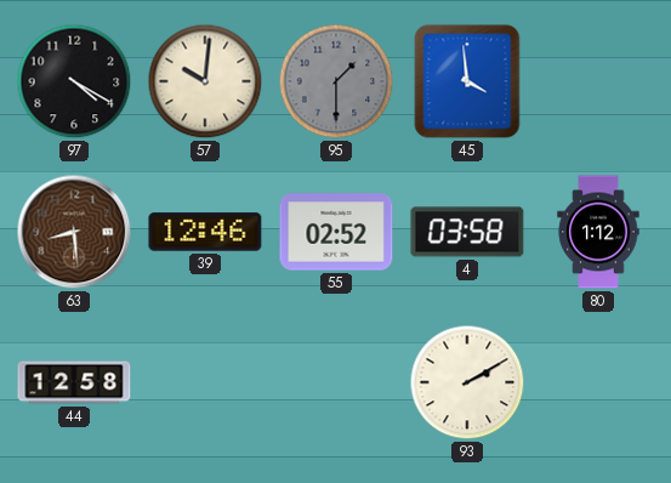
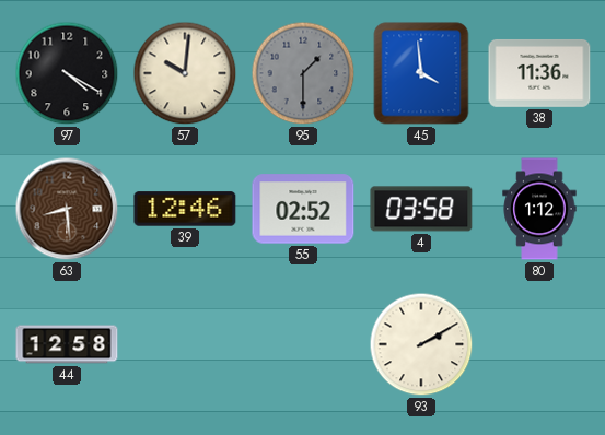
38: none -> 11:36
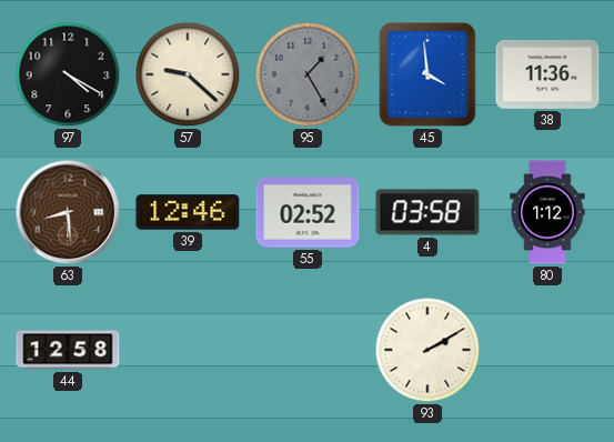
57: 10:01 -> 9:22
95: 1:30 -> 1:25
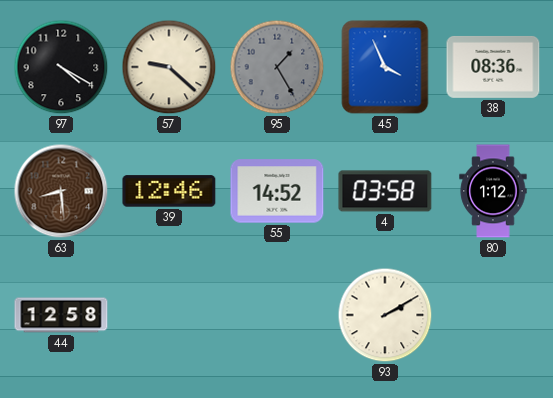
45: 3:59 -> 3:56
38: 11:36 -> 08:36
55: 02:52 -> 14:52
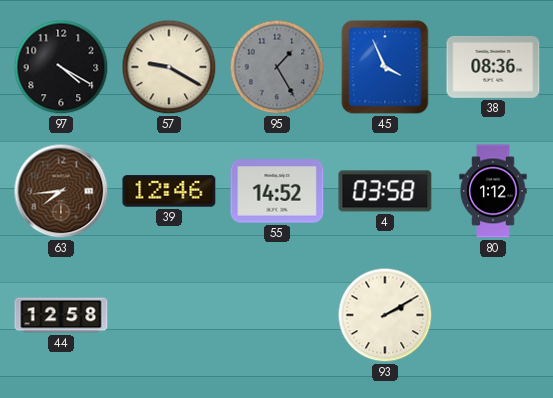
57: 9:22 -> 9:20
63: 8:29 -> 7:44
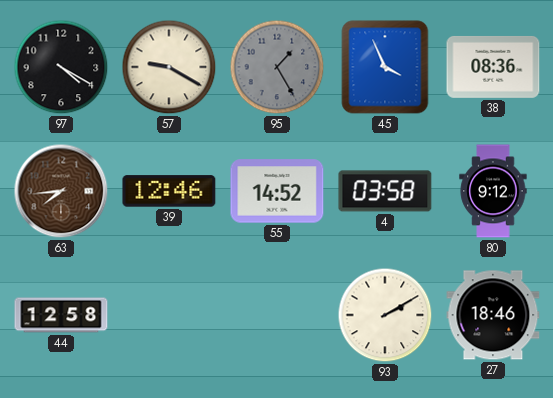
80: 1:12 -> 9:12
27: none -> 18:46
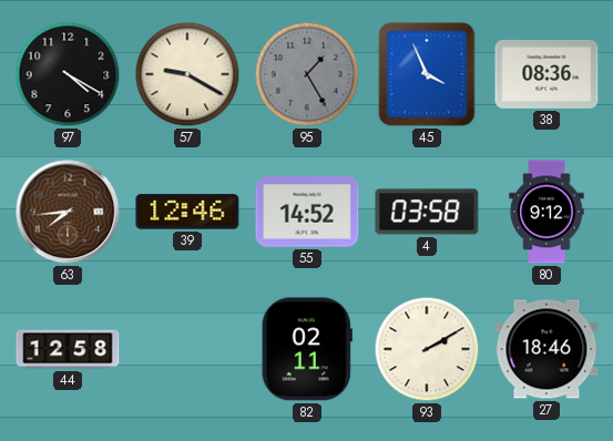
82: none -> 02:11
